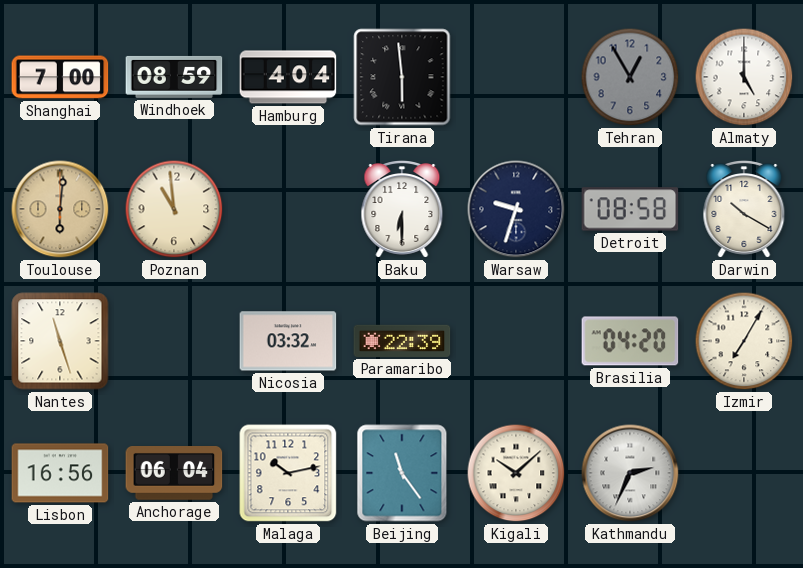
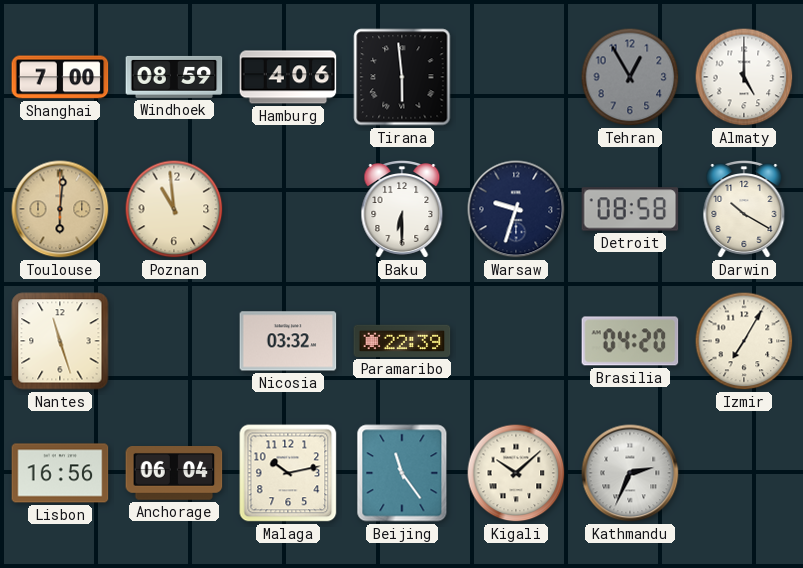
Hamburg: 4:04 -> 4:06
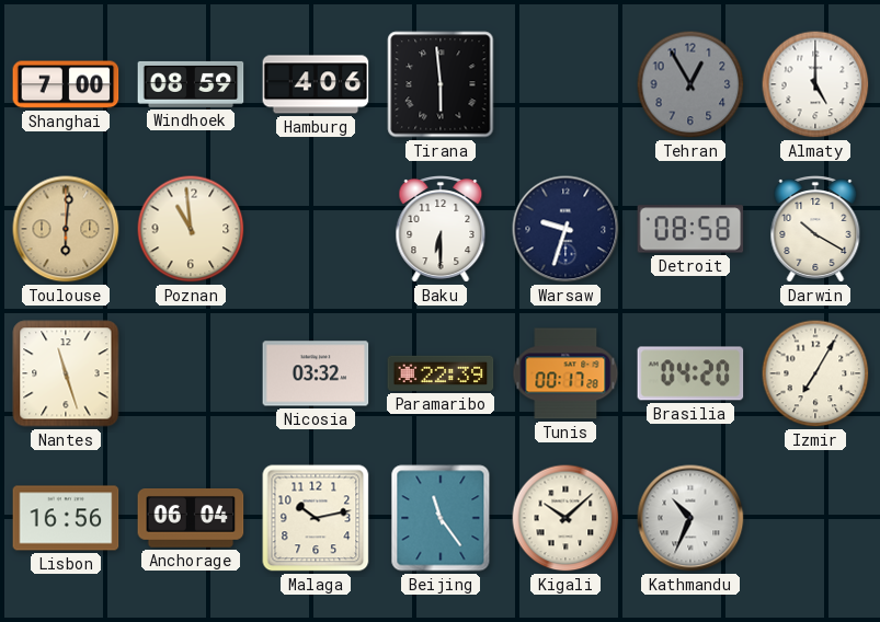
Tunis: none -> 00:17
Kathmandu: 2:34 -> 10:34
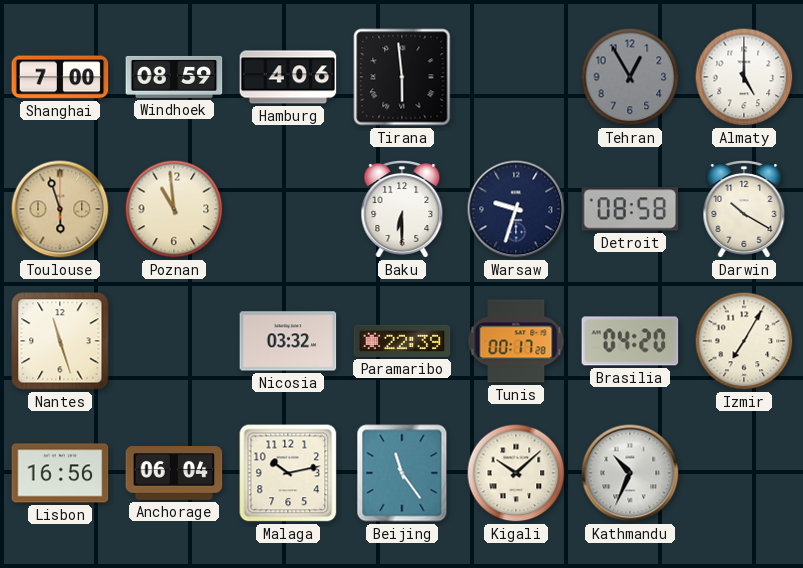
Toulouse: 6:01 -> 5:57
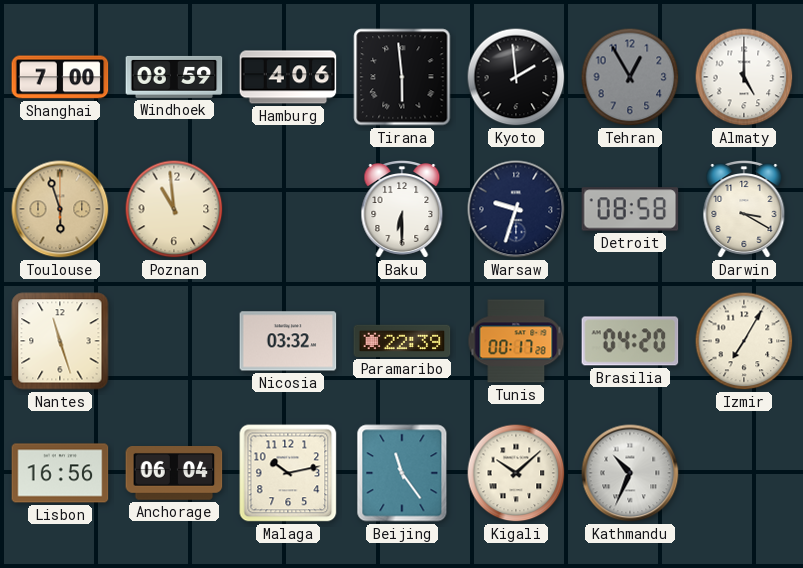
Kyoto: none -> 1:59
Darwin: 10:20 -> 3:20
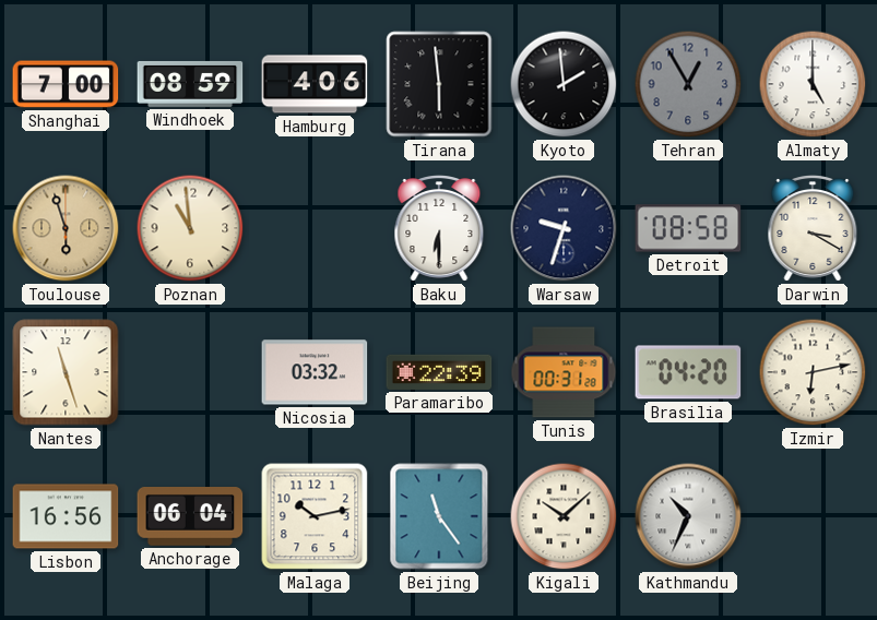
Tunis: 00:17 -> 00:31
Izmir: 7:05 -> 6:13
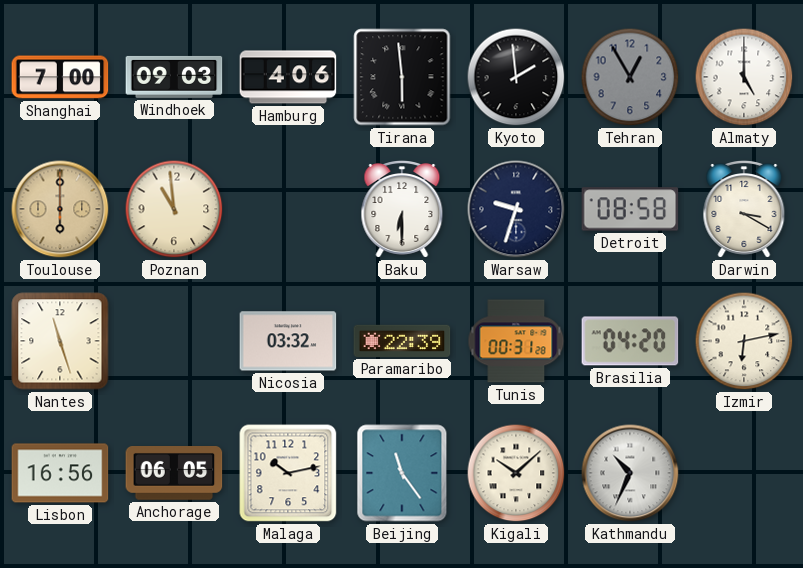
Windhoek: 08:59 -> 09:03
Toulouse: 5:57 -> 6:00
Anchorage: 06:04 -> 06:05
